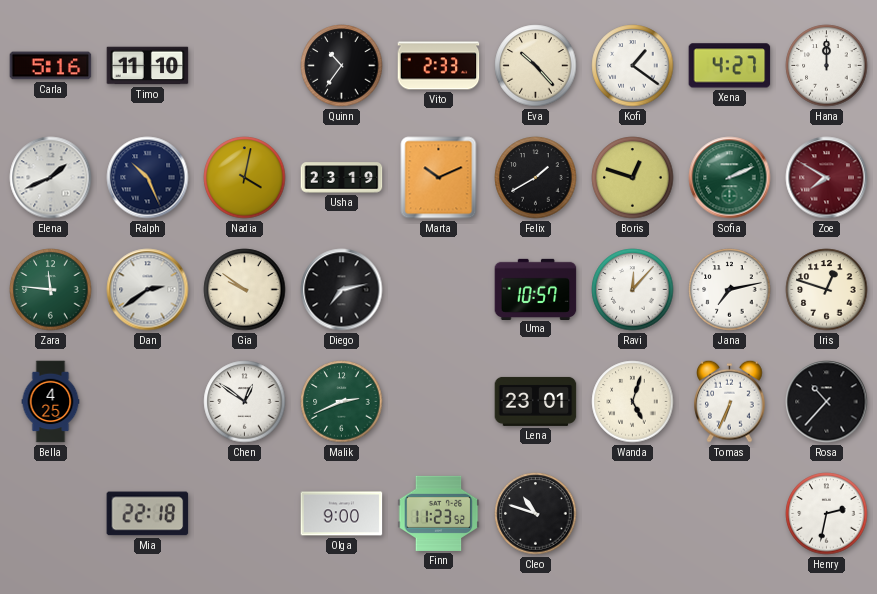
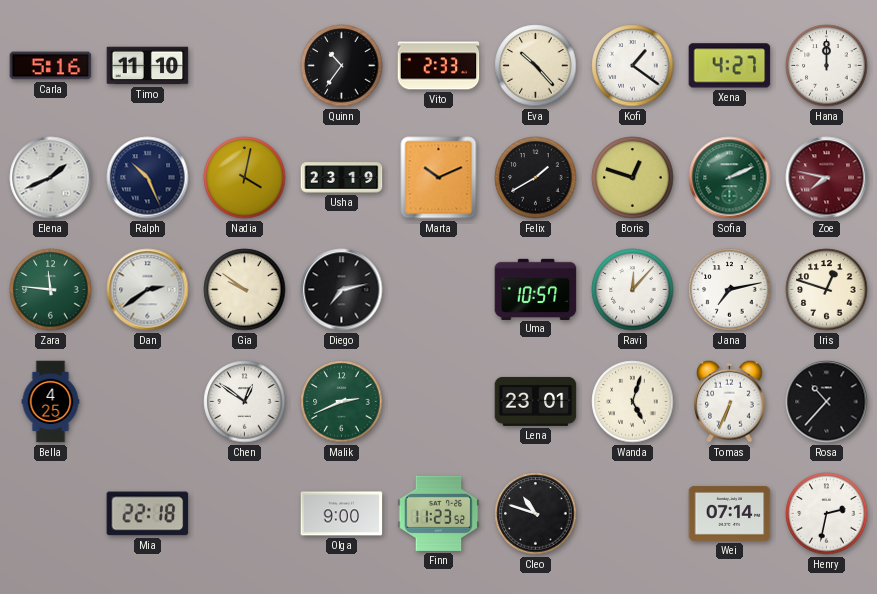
Zoe: 7:50 -> 7:47
Wei: none -> 07:14
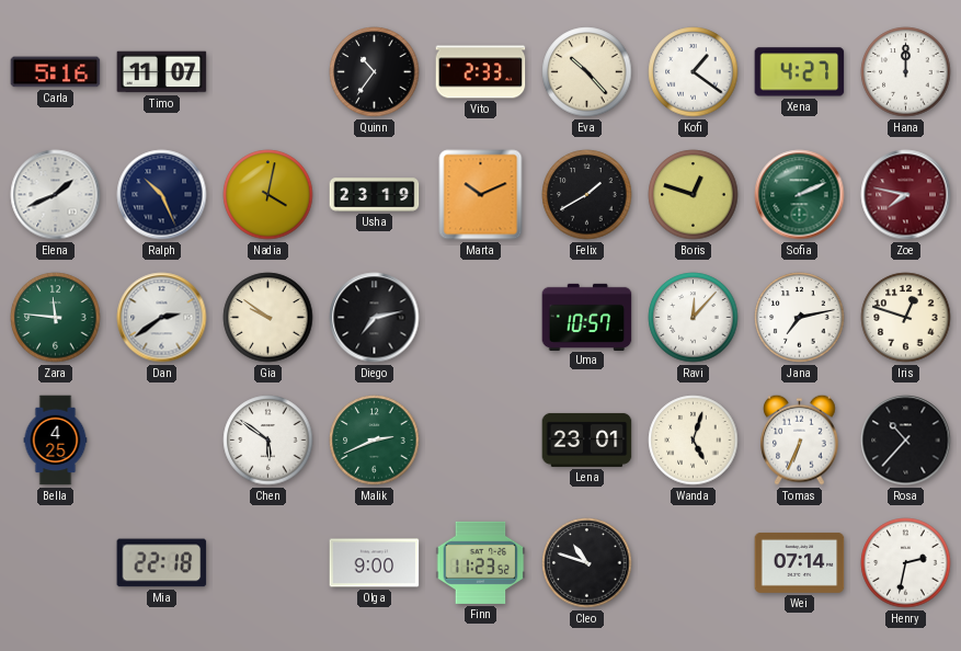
Timo: 11:10 -> 11:07
Chen: 12:51 -> 5:51
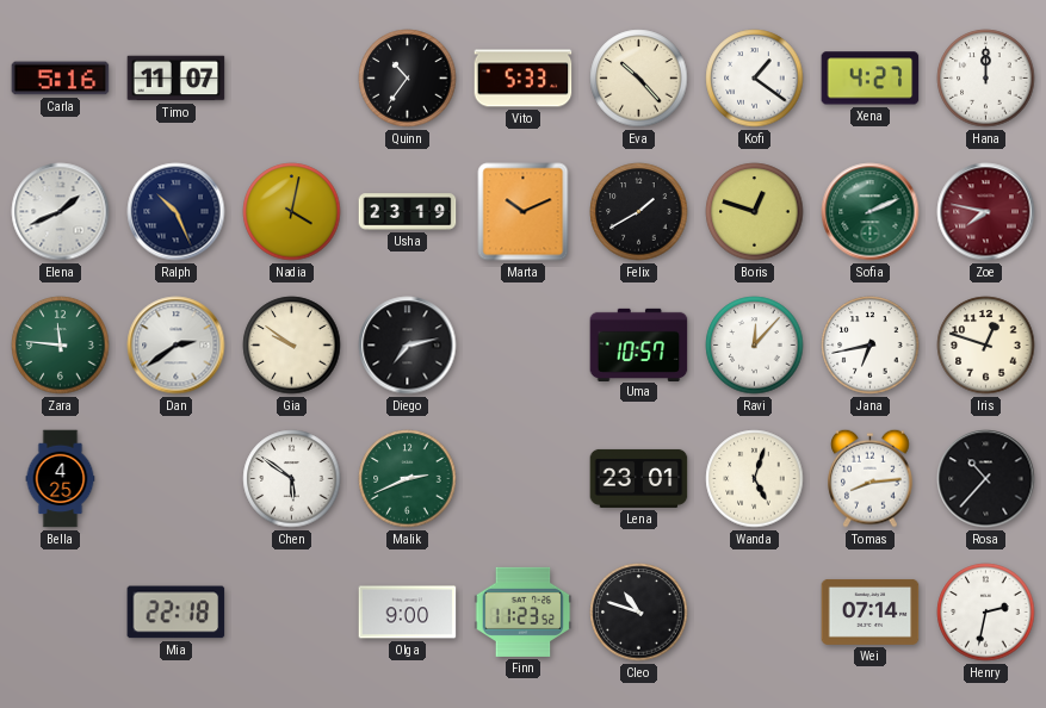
Vito: 2:33 -> 5:33
Jana: 7:13 -> 6:43
Tomas: 6:34 -> 8:14
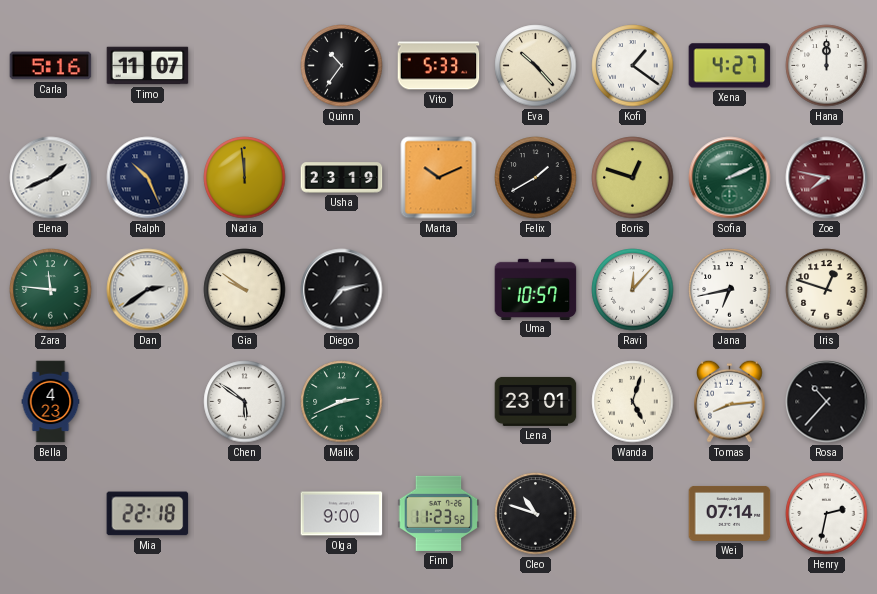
Nadia: 4:02 -> 11:59
Bella: 4:25 -> 4:23
